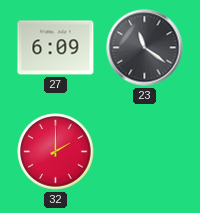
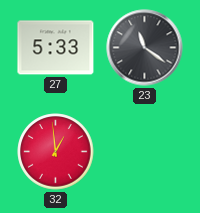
27: 6:09 -> 5:33
32: 2:00 -> 12:59
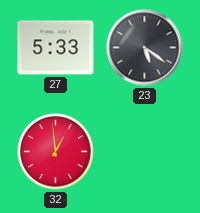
23: 11:21 -> 5:21
